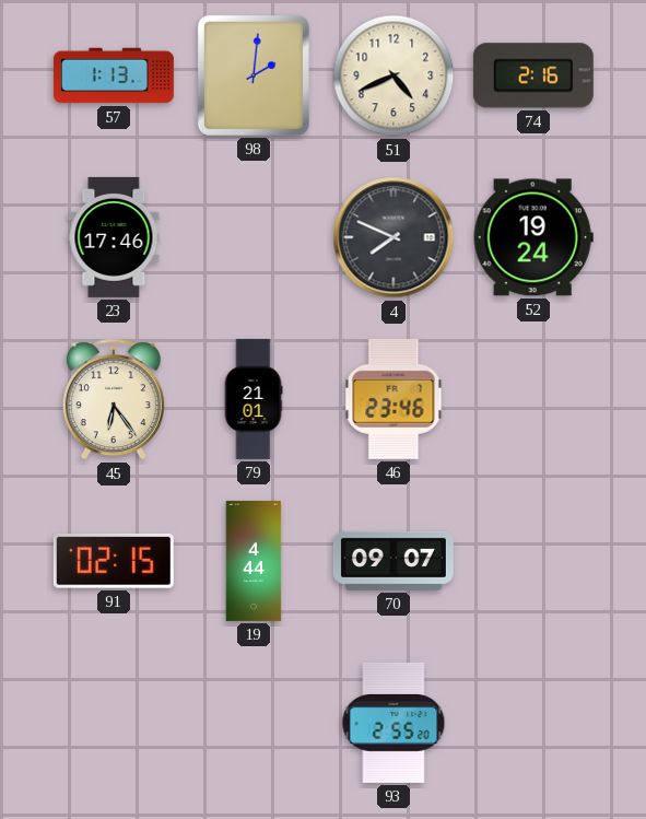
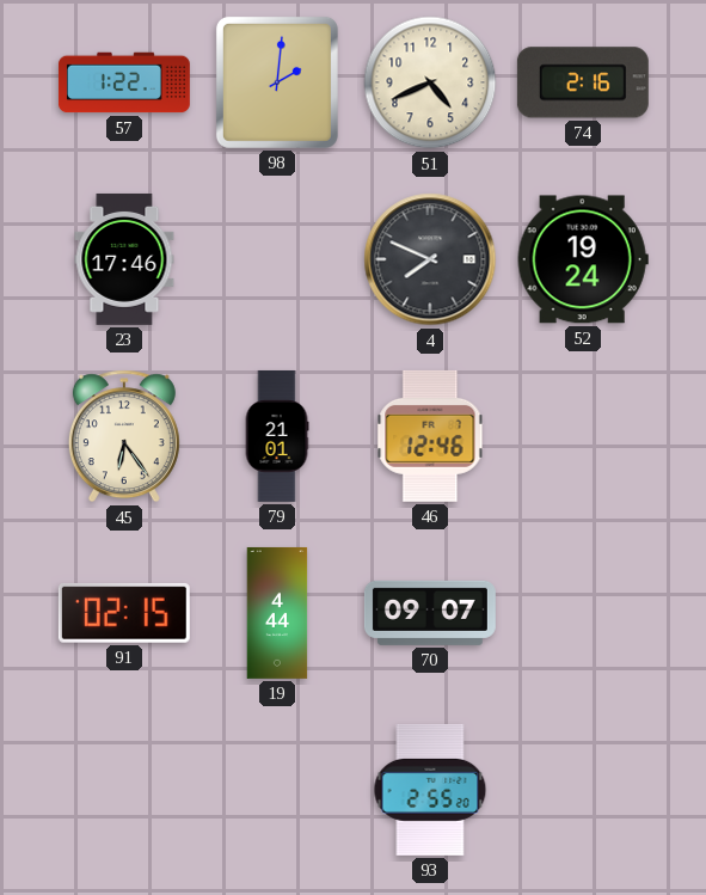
57: 1:13 -> 1:22
46: 23:46 -> 12:46
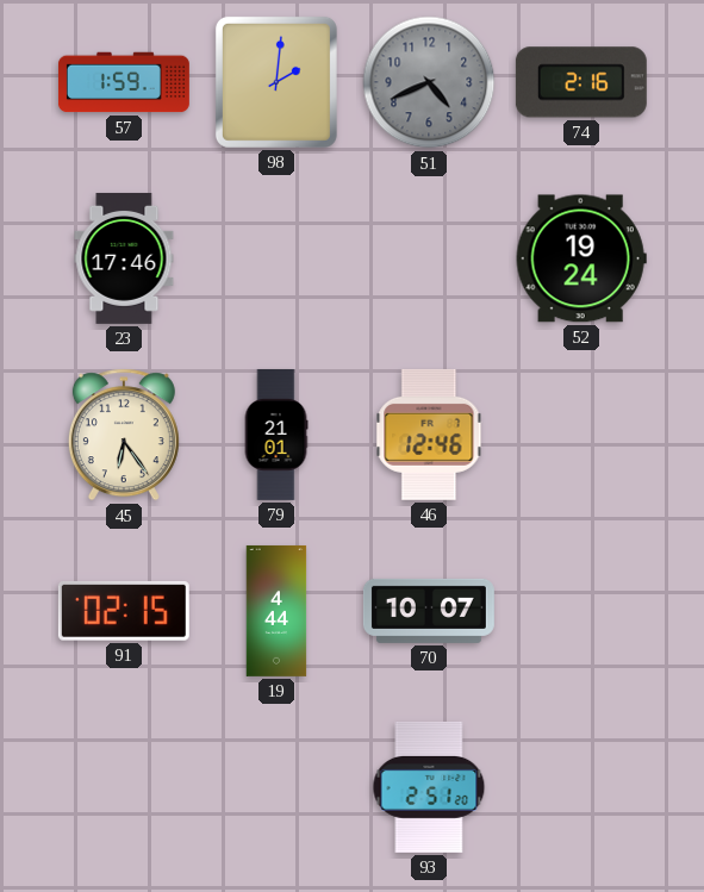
57: 1:22 -> 1:59
51 dial: cream -> grey
4: 7:49 -> none
70: 09:07 -> 10:07
93: 2:55 -> 2:51
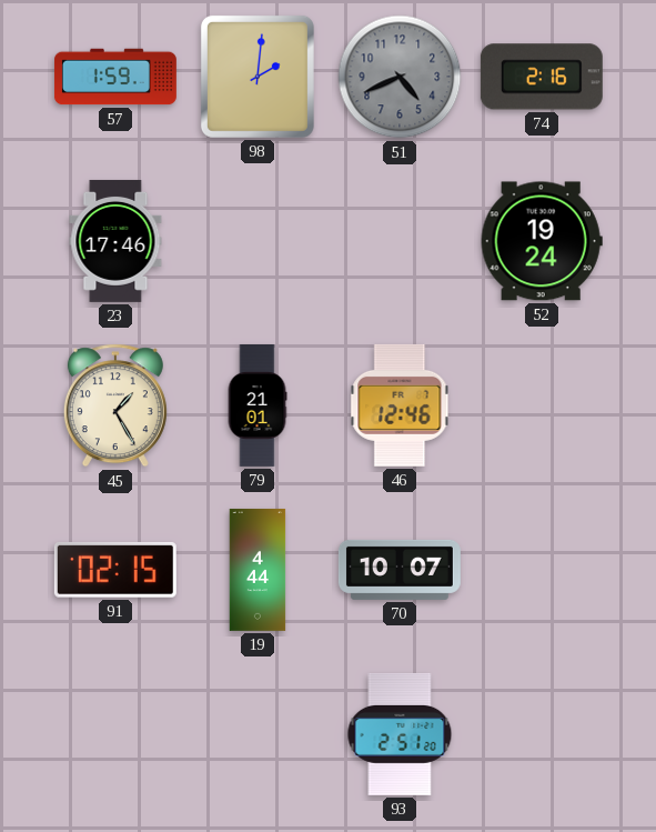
45: 6:24 -> 1:25
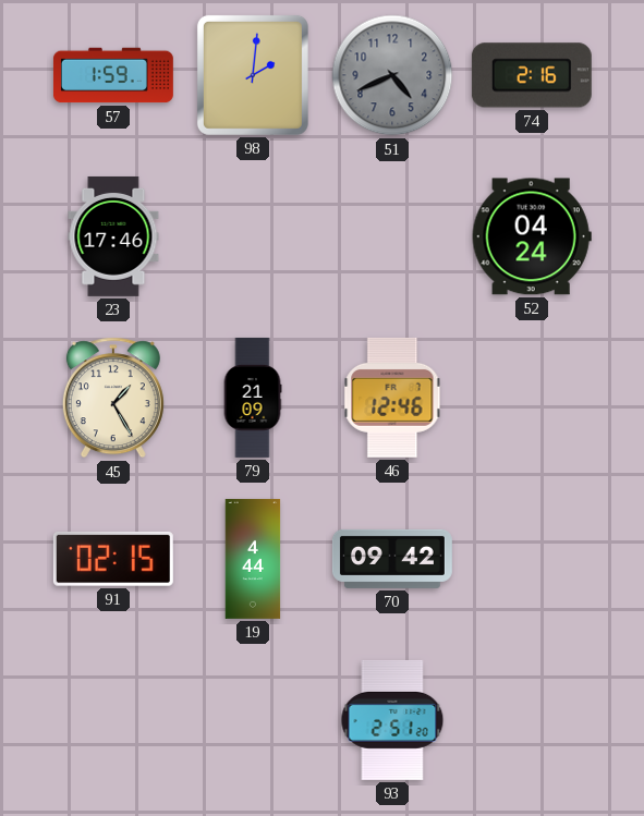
52: 19:24 -> 04:24
79: 21:01 -> 21:09
70: 10:07 -> 09:42
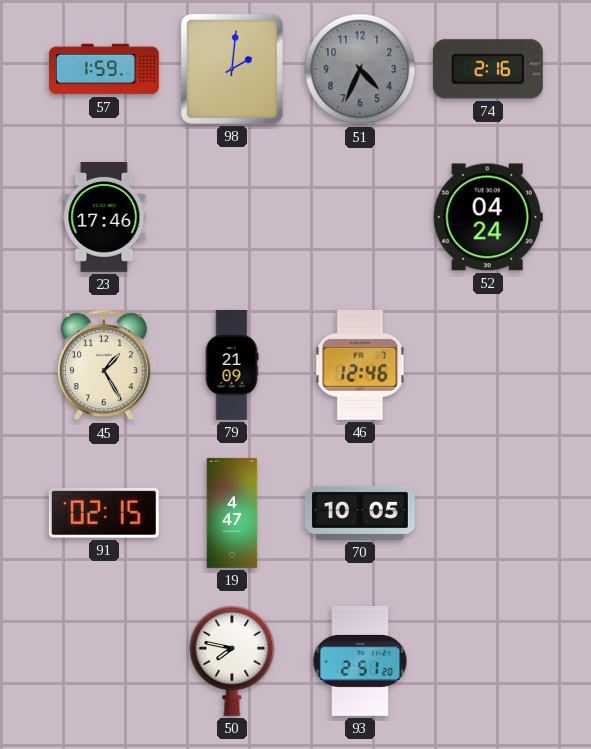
51: 4:41 -> 4:34
19: 4:44 -> 4:47
70: 09:42 -> 10:05
50: none -> 7:47
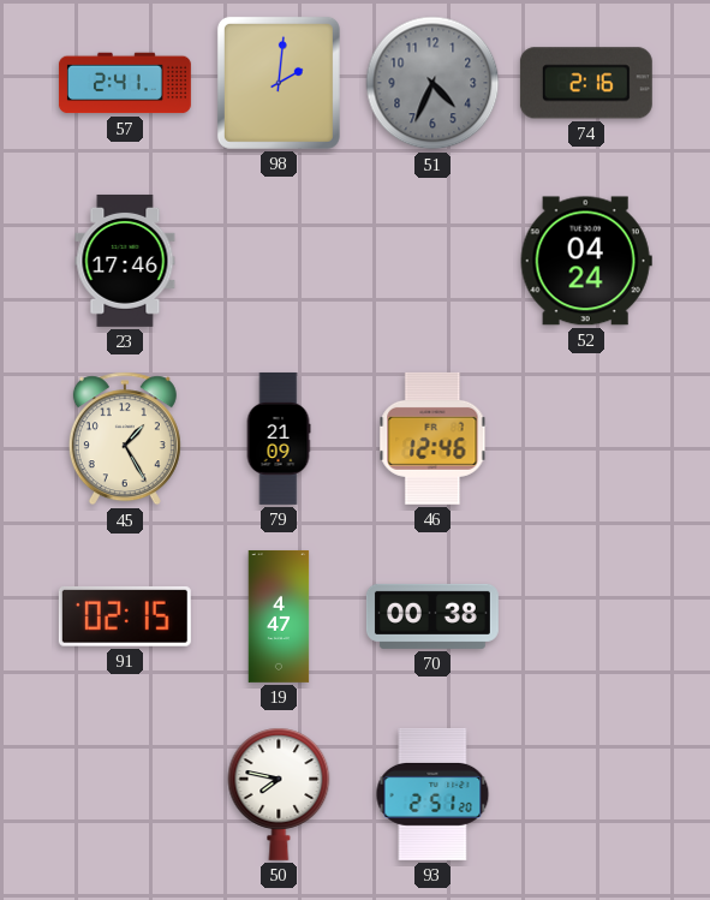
57: 1:59 -> 2:41
70: 10:05 -> 00:38
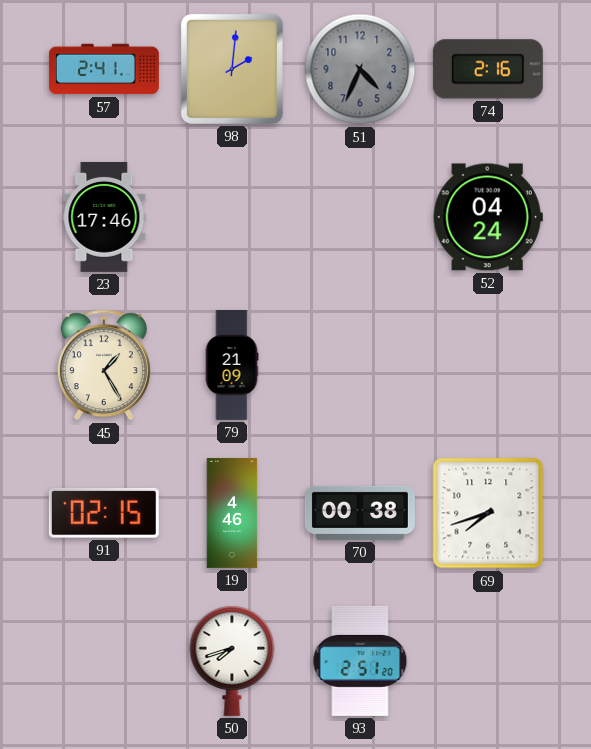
46: 12:46 -> none
19: 4:47 -> 4:46
69: none -> 7:42
50: 7:47 -> 7:42
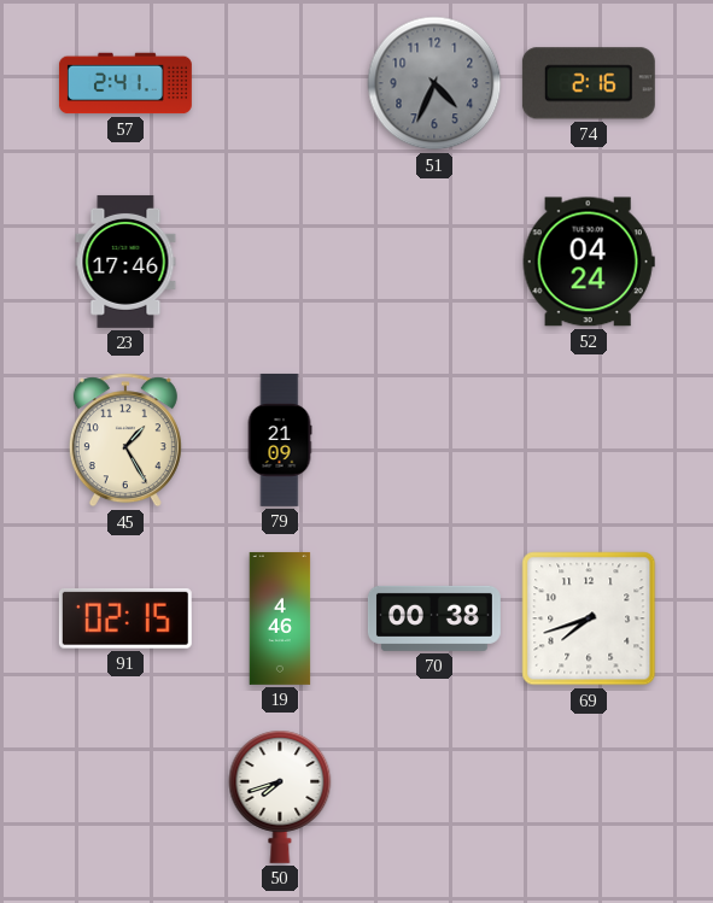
98: 2:01 -> none
93: 2:51 -> none
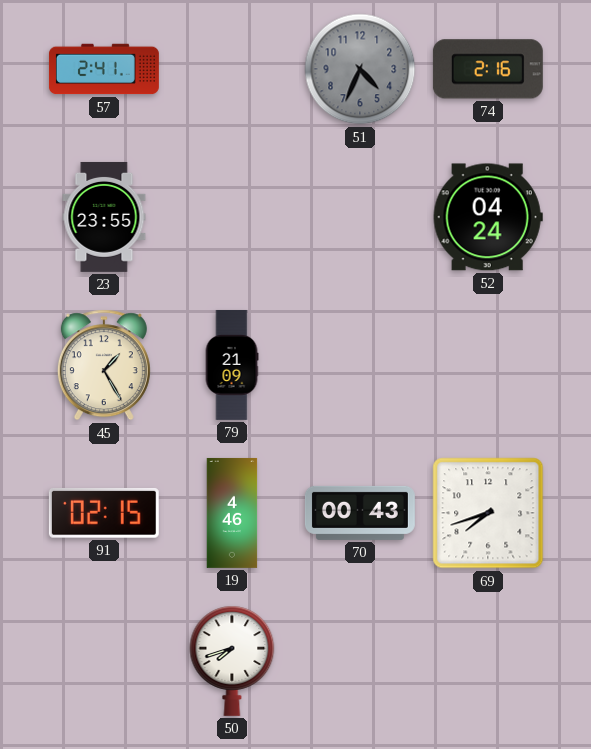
23: 17:46 -> 23:55
70: 00:38 -> 00:43
